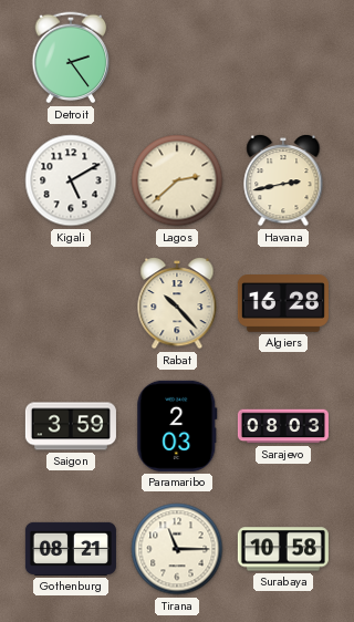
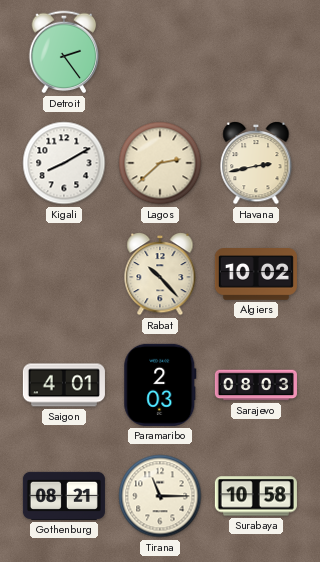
Kigali: 5:10 -> 8:10
Algiers: 16:28 -> 10:02
Saigon: 3:59 -> 4:01
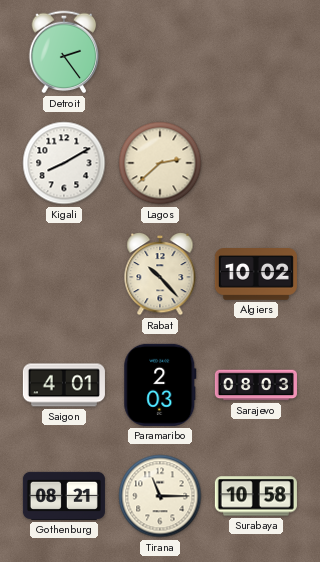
Havana: 2:43 -> none
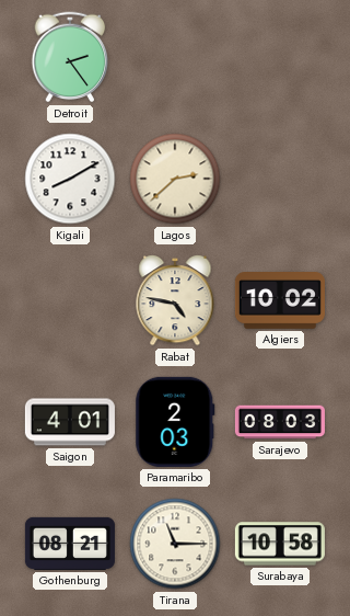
Rabat: 10:23 -> 4:47
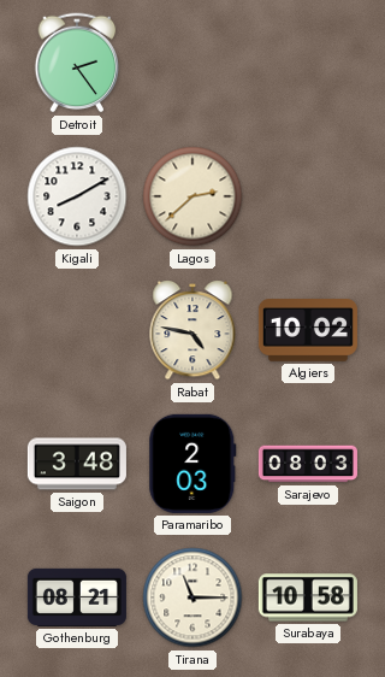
Saigon: 4:01 -> 3:48
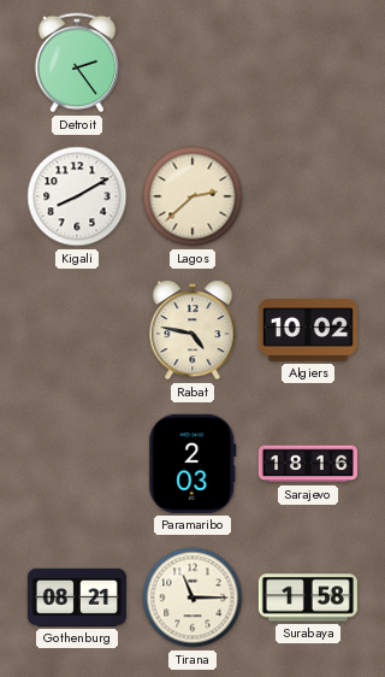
Saigon: 3:48 -> none
Sarajevo: 08:03 -> 18:16
Surabaya: 10:58 -> 1:58
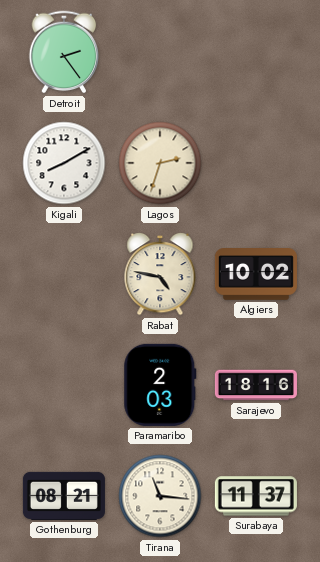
Lagos: 2:38 -> 2:33
Tirana: 11:15 -> 11:16
Surabaya: 1:58 -> 11:37
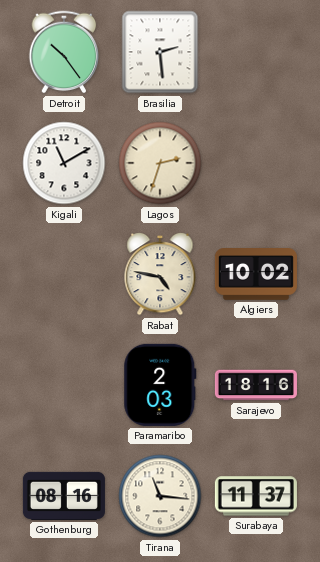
Detroit: 2:24 -> 10:24
Brasilia: none -> 2:29
Kigali: 8:10 -> 11:10
Gothenburg: 08:21 -> 08:16
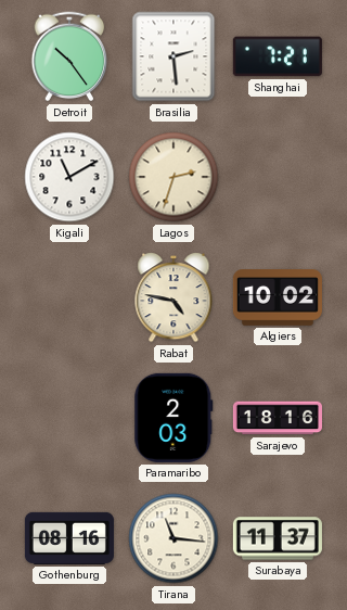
Shanghai: none -> 7:21
